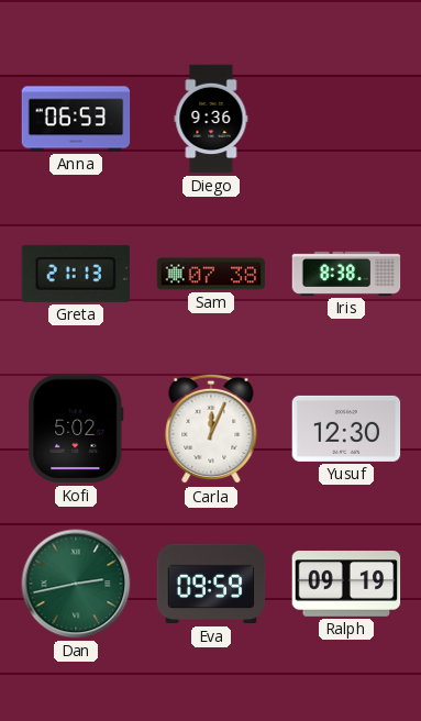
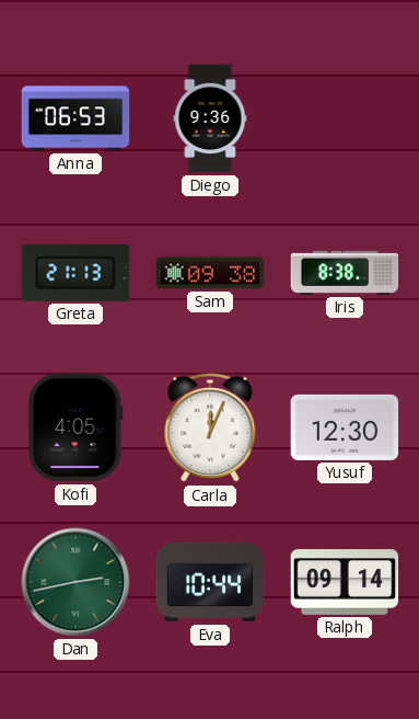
Sam: 07:38 -> 09:38
Kofi: 5:02 -> 4:05
Eva: 09:59 -> 10:44
Ralph: 09:19 -> 09:14
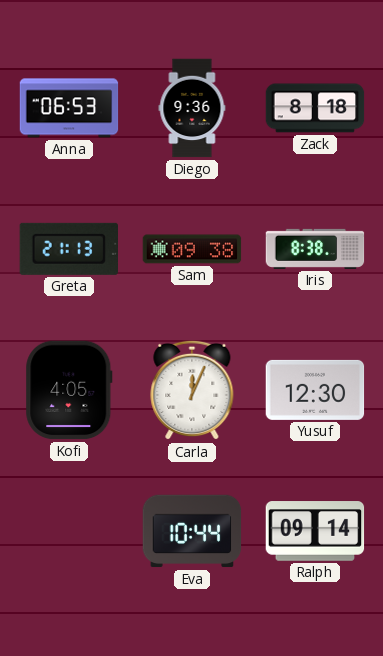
Zack: none -> 8:18
Dan: 2:43 -> none
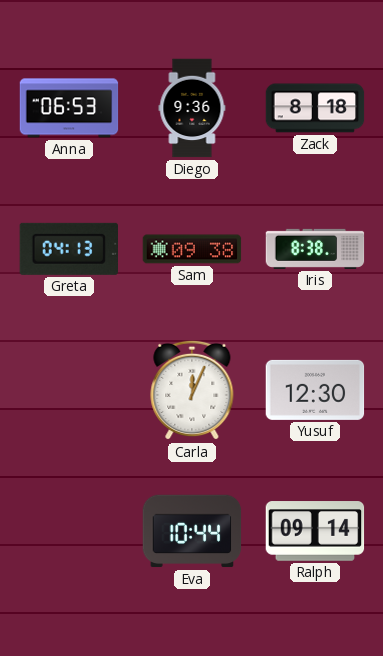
Greta: 21:13 -> 04:13
Kofi: 4:05 -> none
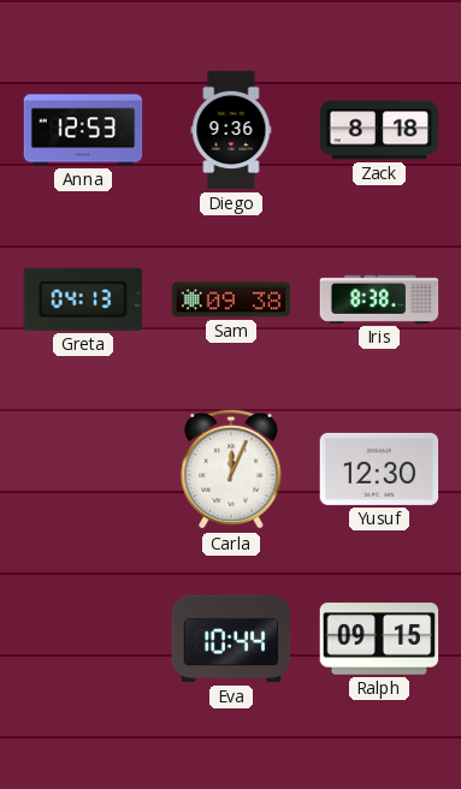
Anna: 06:53 -> 12:53
Ralph: 09:14 -> 09:15
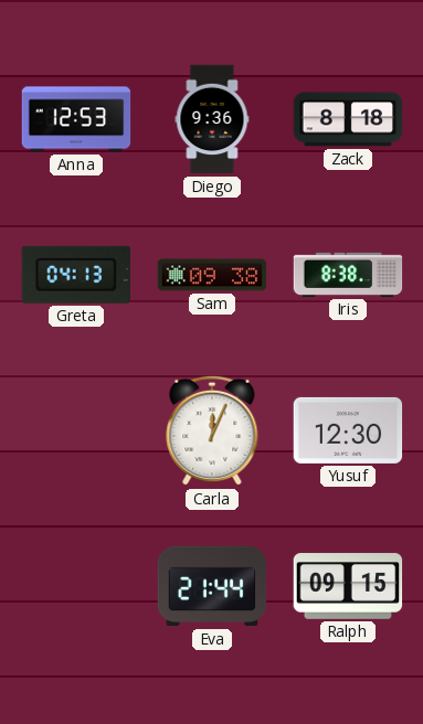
Eva: 10:44 -> 21:44
